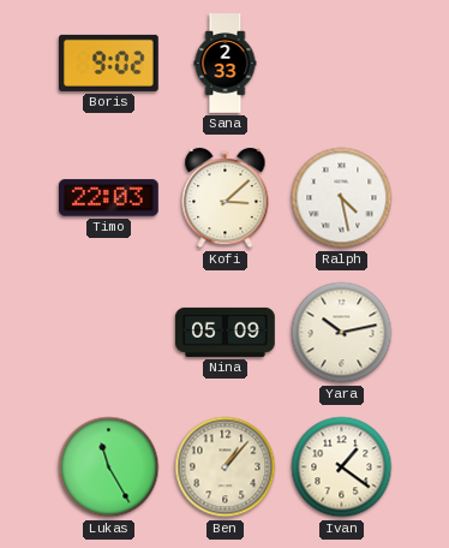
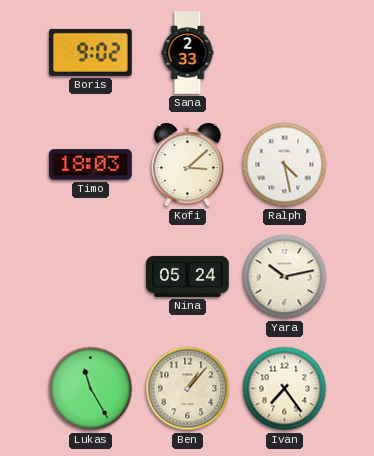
Timo: 22:03 -> 18:03
Nina: 05:09 -> 05:24
Ivan: 1:21 -> 7:24
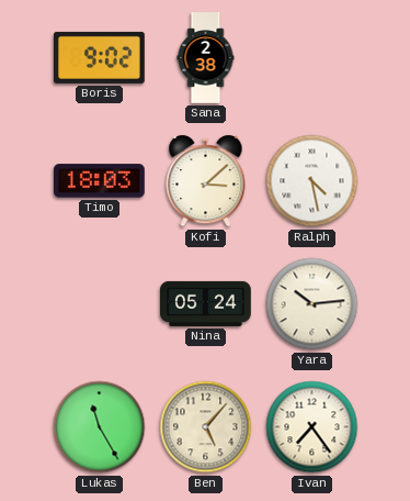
Sana: 2:33 -> 2:38
Yara: 10:13 -> 10:14
Ben: 1:07 -> 5:07
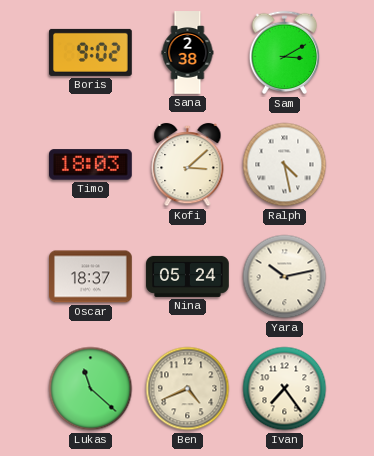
Sam: none -> 3:10
Oscar: none -> 18:37
Yara: 10:14 -> 10:13
Lukas: 11:25 -> 11:22
Ben: 5:07 -> 4:41
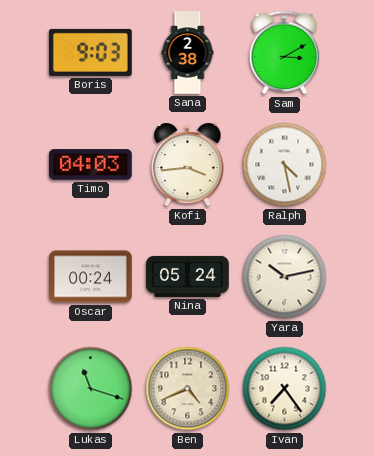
Boris: 9:02 -> 9:03
Timo: 18:03 -> 04:03
Kofi: 3:08 -> 3:44
Oscar: 18:37 -> 00:24
Lukas: 11:22 -> 11:18
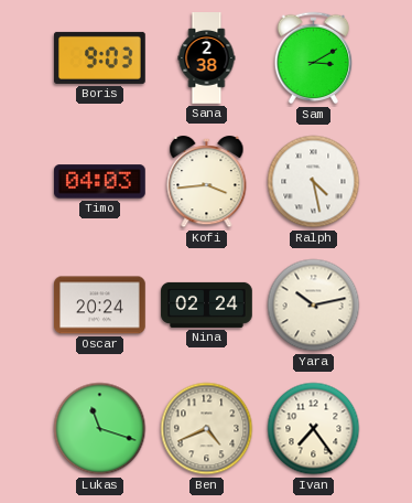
Oscar: 00:24 -> 20:24
Nina: 05:24 -> 02:24
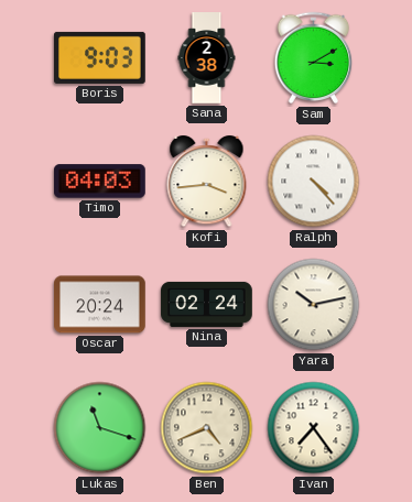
Ralph: 4:28 -> 4:23
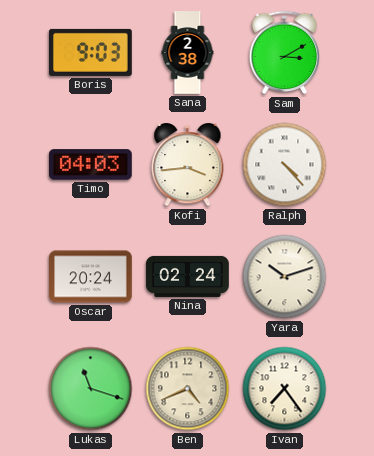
Yara: 10:13 -> 10:12
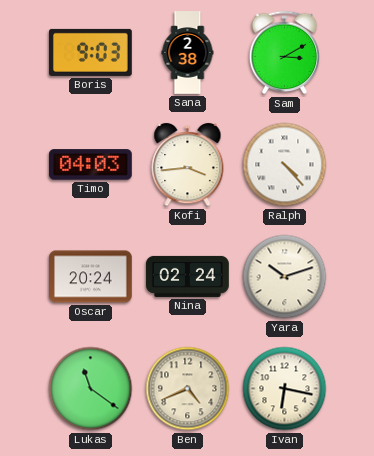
Lukas: 11:18 -> 11:21
Ivan: 7:24 -> 6:17
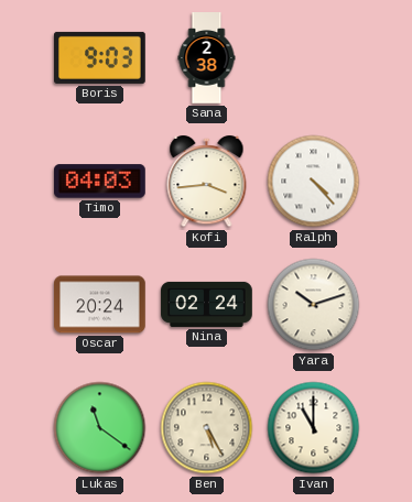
Sam: 3:10 -> none
Ben: 4:41 -> 5:25
Ivan: 6:17 -> 11:00
